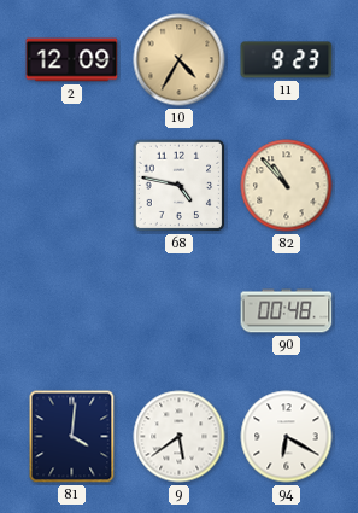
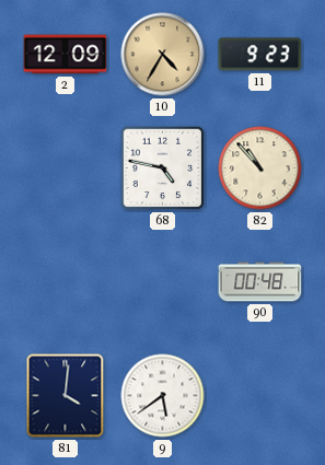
94: 6:20 -> none
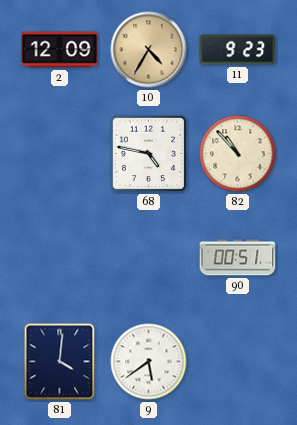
90: 00:48 -> 00:51
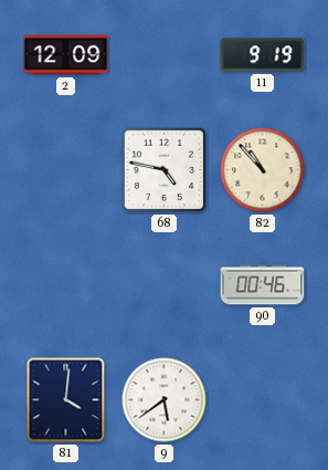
10: 4:35 -> none
11: 9:23 -> 9:19
90: 00:51 -> 00:46
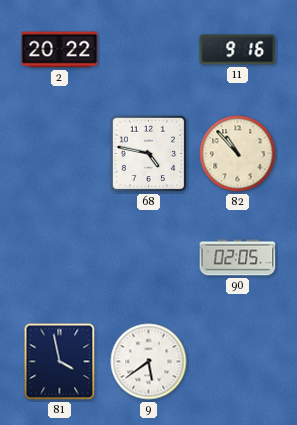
2: 12:09 -> 20:22
11: 9:19 -> 9:16
90: 00:46 -> 02:05
81: 4:01 -> 3:58
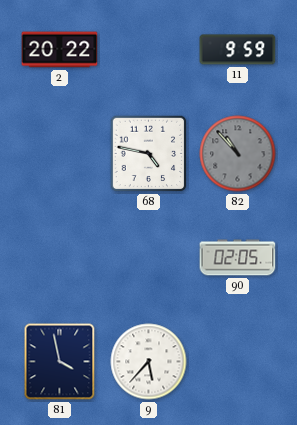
11: 9:16 -> 9:59
82 dial: cream -> grey
9: 5:39 -> 5:37
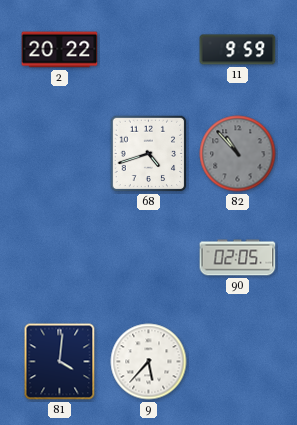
68: 4:47 -> 4:42
81: 3:58 -> 4:01
